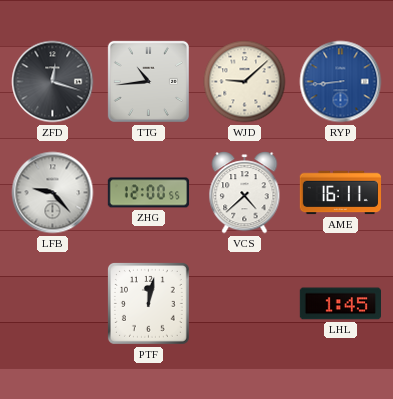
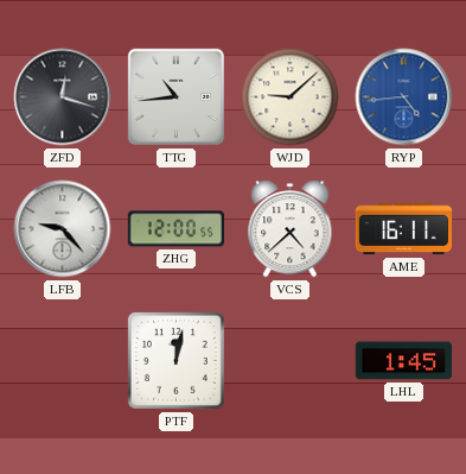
RYP: 8:44 -> 4:44
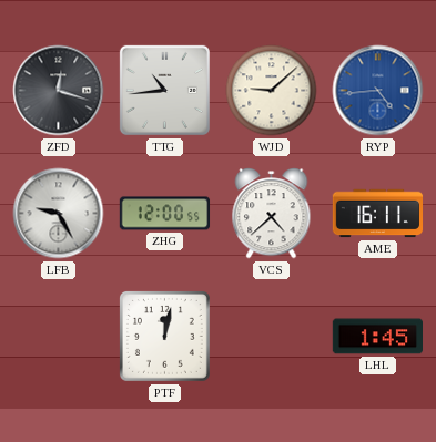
LFB: 9:23 -> 9:25
